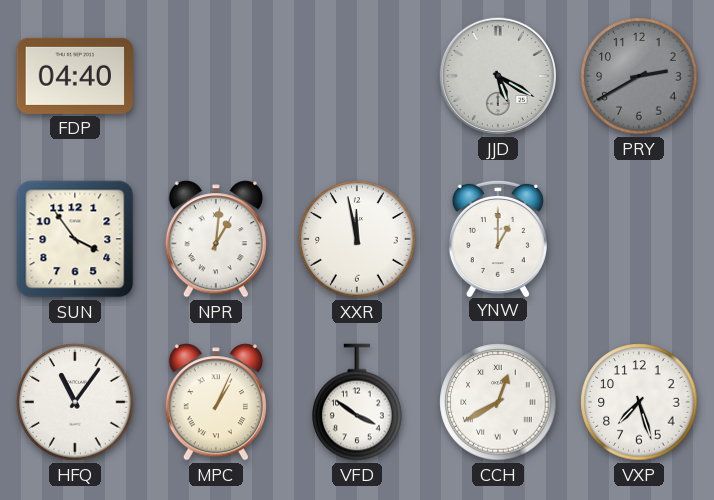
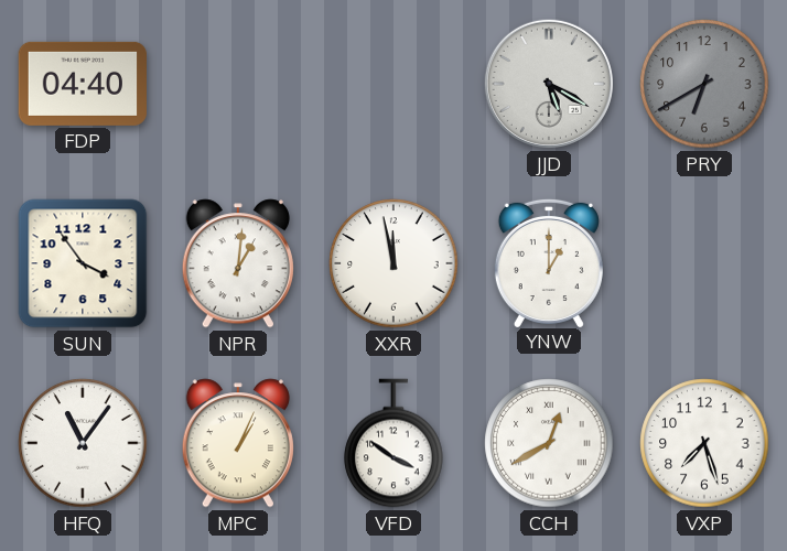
PRY: 2:40 -> 6:40
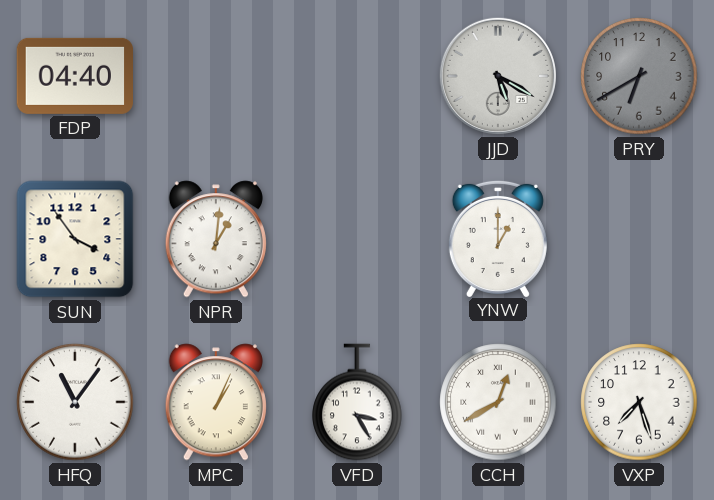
XXR: 11:58 -> none
VFD: 3:51 -> 3:25
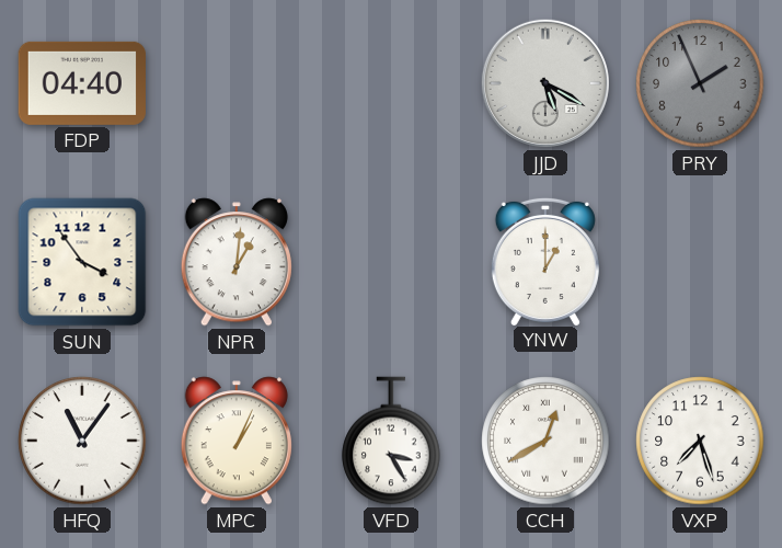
PRY: 6:40 -> 1:56
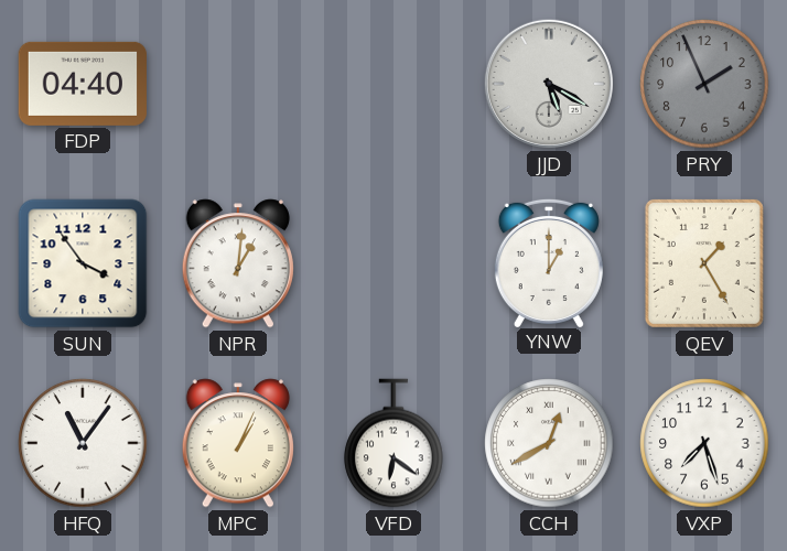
QEV: none -> 1:25
VFD: 3:25 -> 6:21
